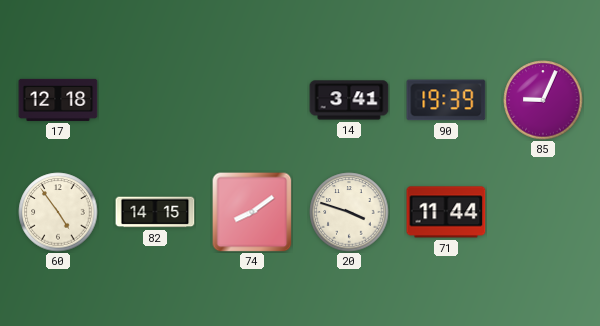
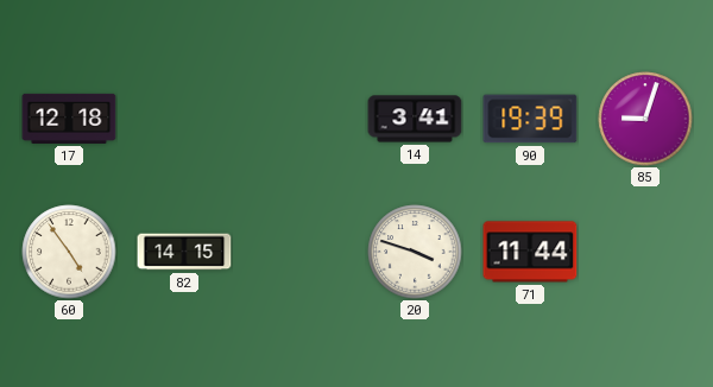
85: 9:04 -> 9:03
74: 8:09 -> none
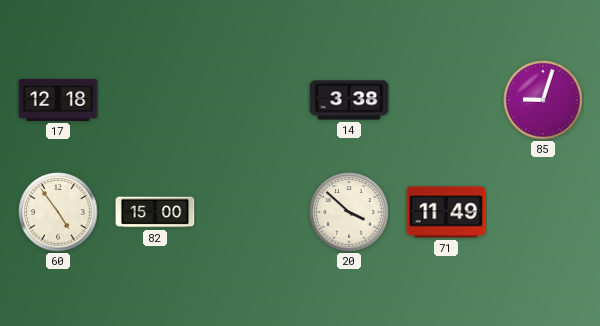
14: 3:41 -> 3:38
90: 19:39 -> none
82: 14:15 -> 15:00
20: 3:48 -> 3:52
71: 11:44 -> 11:49
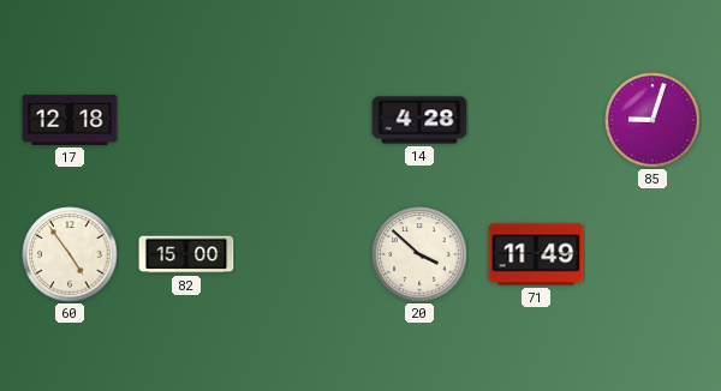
14: 3:38 -> 4:28
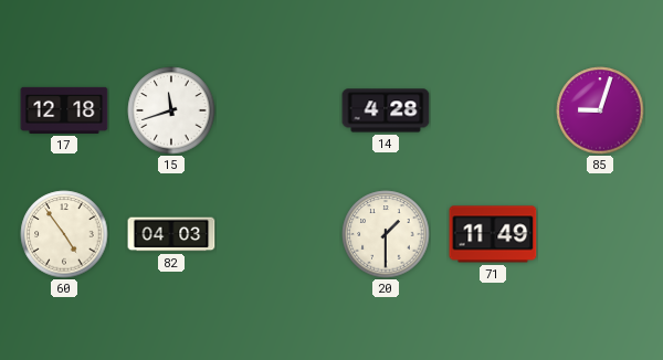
15: none -> 11:42
82: 15:00 -> 04:03
20: 3:52 -> 1:30
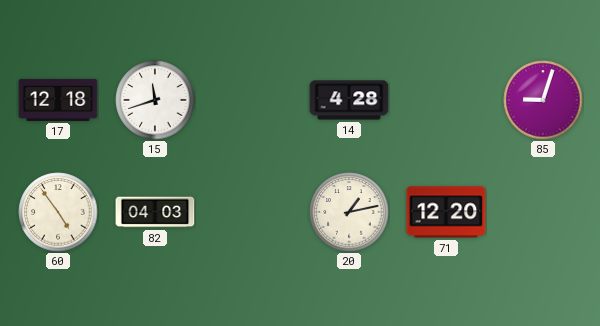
20: 1:30 -> 1:13
71: 11:49 -> 12:20
